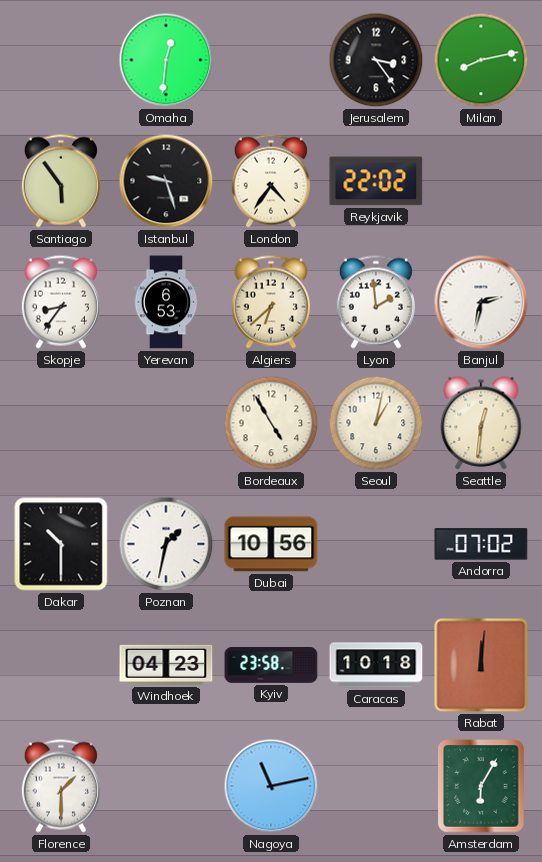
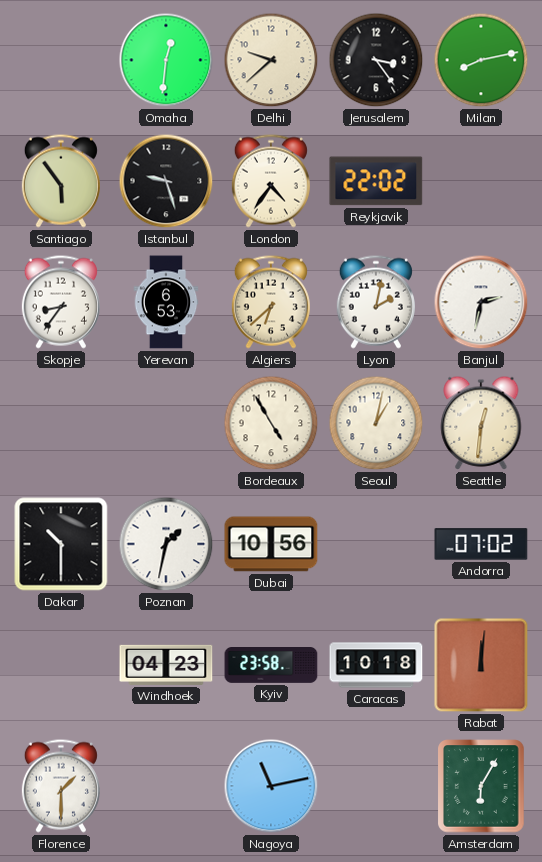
Delhi: none -> 9:38
Lyon: 1:59 -> 2:02
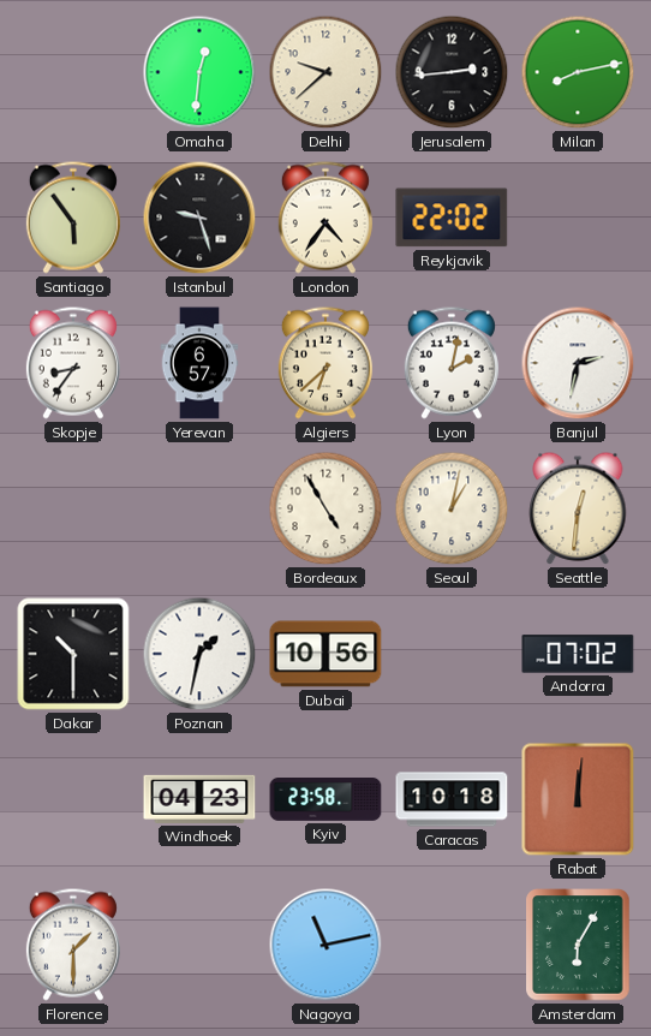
Jerusalem: 3:24 -> 2:44
Yerevan: 6:53 -> 6:57
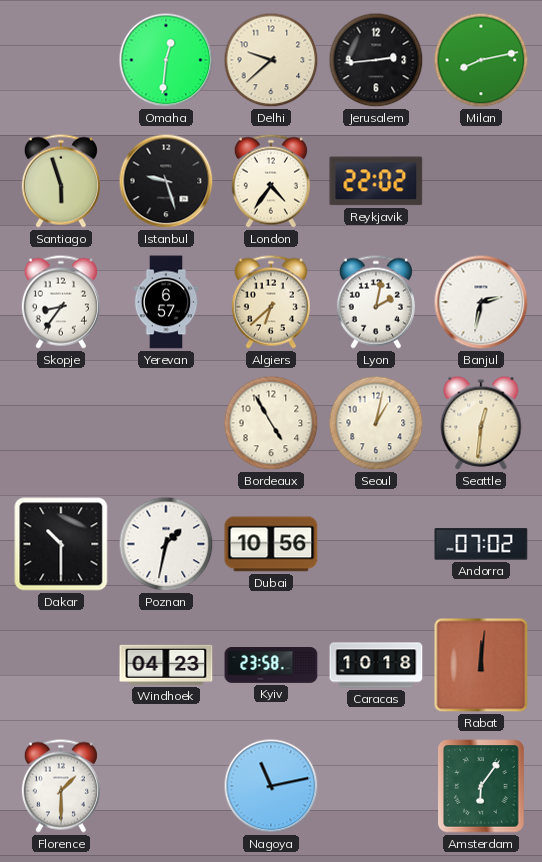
Santiago: 5:54 -> 5:57
Amsterdam: 6:05 -> 6:06
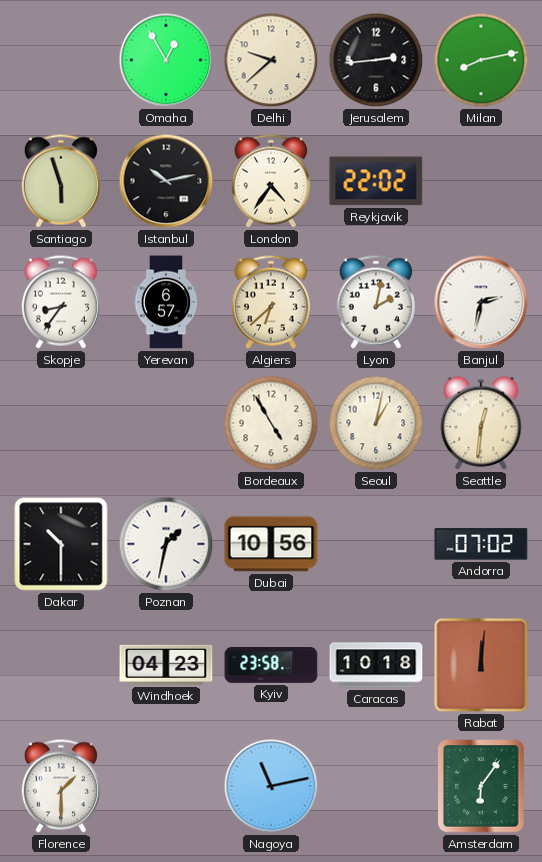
Omaha: 12:31 -> 12:55
Istanbul: 9:27 -> 10:13
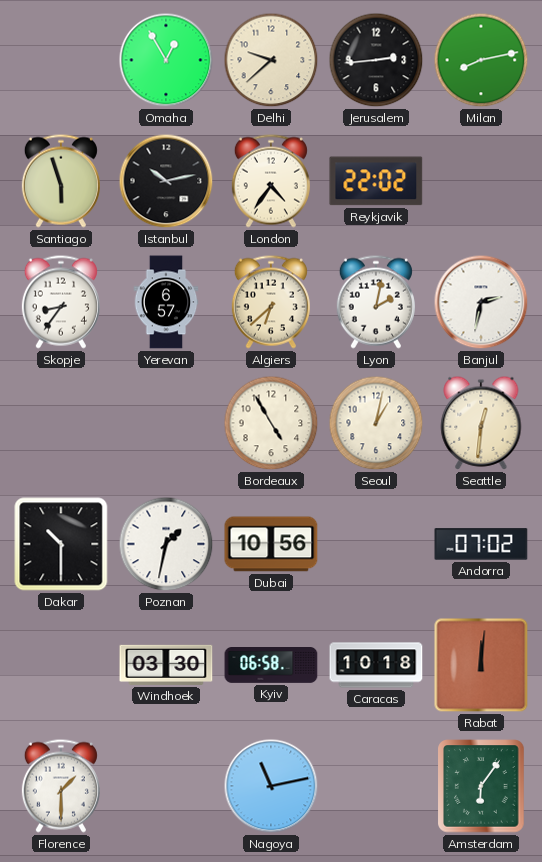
Windhoek: 04:23 -> 03:30
Kyiv: 23:58 -> 06:58
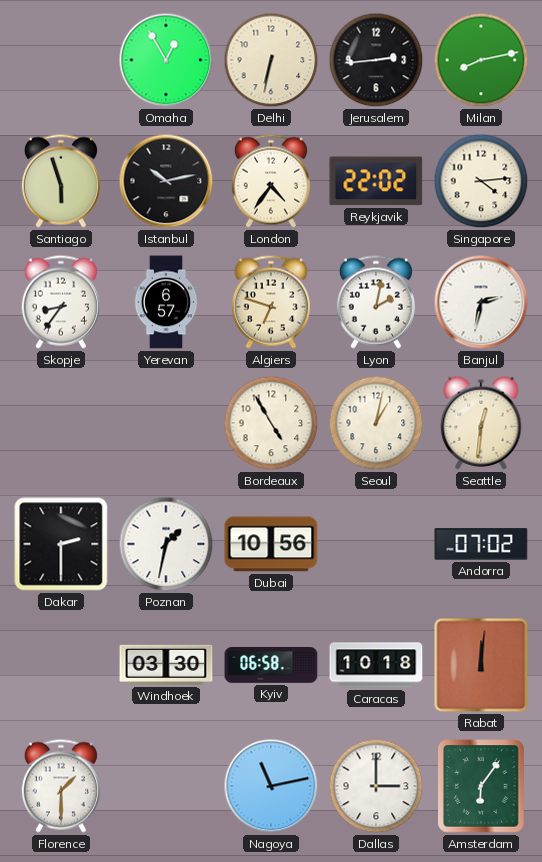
Delhi: 9:38 -> 6:32
Singapore: none -> 4:14
Algiers: 6:38 -> 6:48
Dakar: 10:30 -> 2:30
Dallas: none -> 3:00
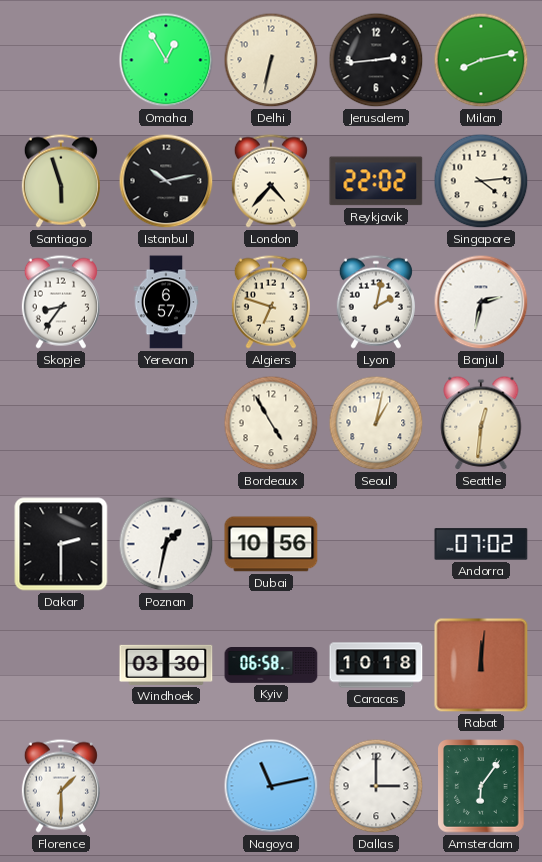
London: 4:36 -> 4:37
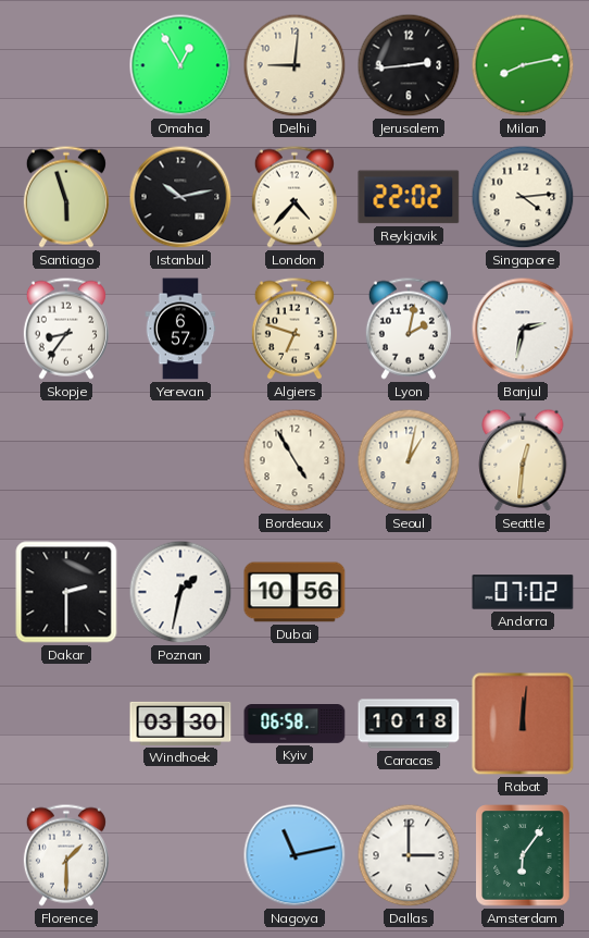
Delhi: 6:32 -> 9:01
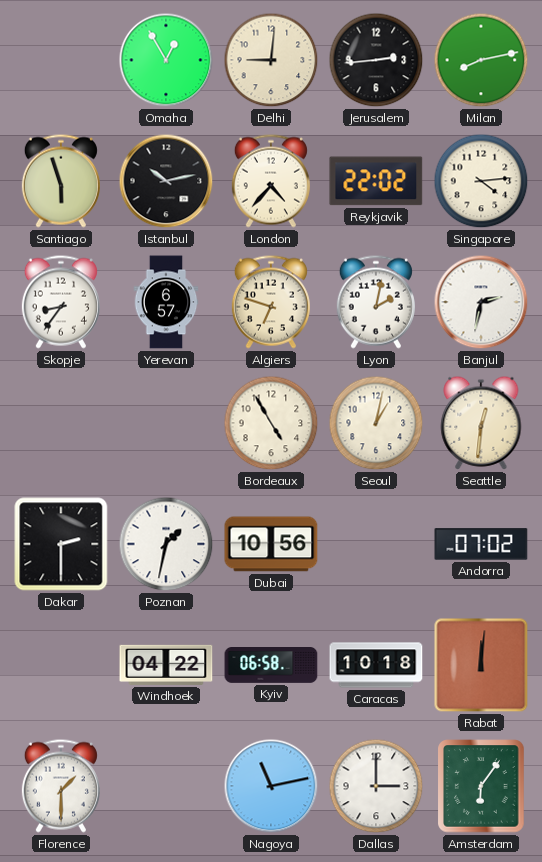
Windhoek: 03:30 -> 04:22
